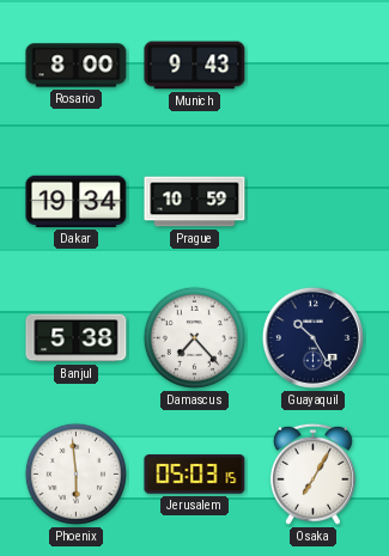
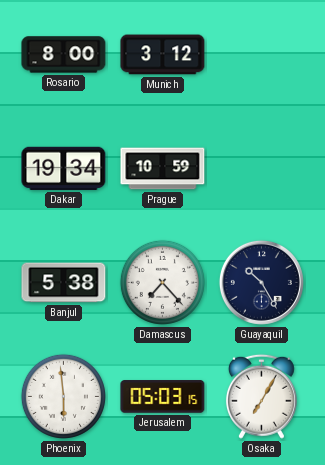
Munich: 9:43 -> 3:12
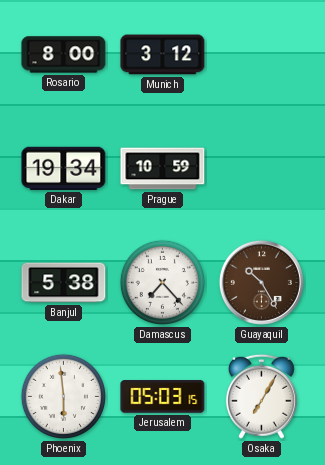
Guayaquil dial: navy -> brown
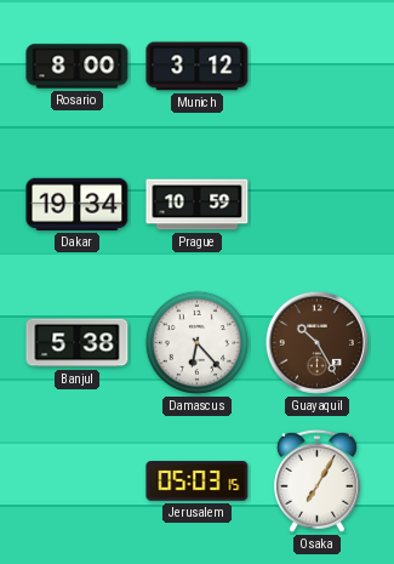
Damascus: 7:23 -> 6:23
Phoenix: 5:59 -> none
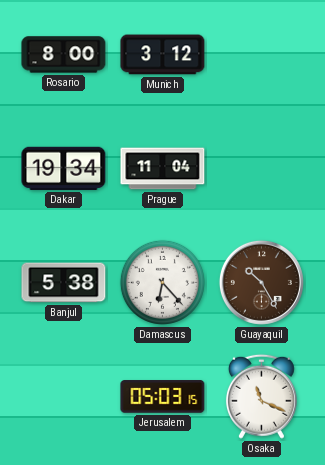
Prague: 10:59 -> 11:04
Osaka: 7:05 -> 11:19
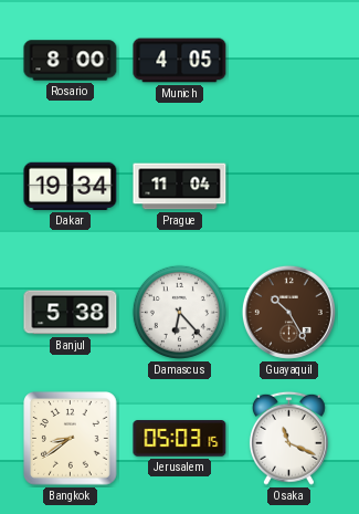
Munich: 3:12 -> 4:05
Bangkok: none -> 8:39
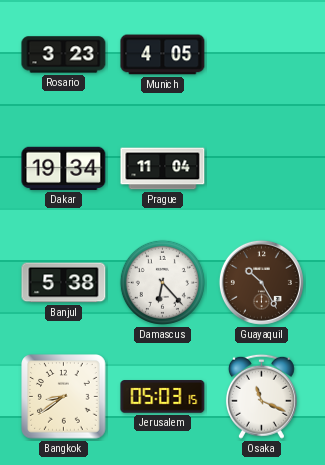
Rosario: 8:00 -> 3:23
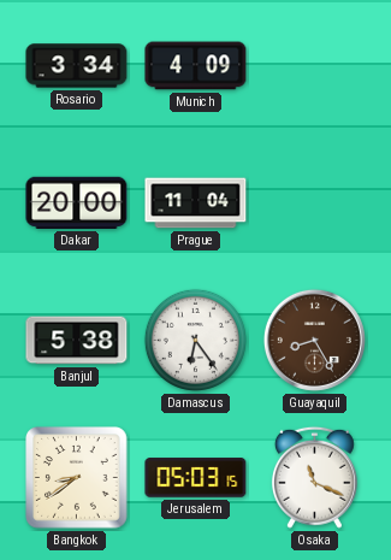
Rosario: 3:23 -> 3:34
Munich: 4:05 -> 4:09
Dakar: 19:34 -> 20:00
Damascus: 6:23 -> 6:24
Guayaquil: 10:25 -> 8:25
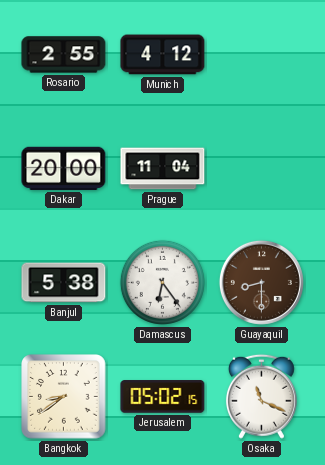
Rosario: 3:34 -> 2:55
Munich: 4:09 -> 4:12
Guayaquil: 8:25 -> 8:30
Jerusalem: 05:03 -> 05:02
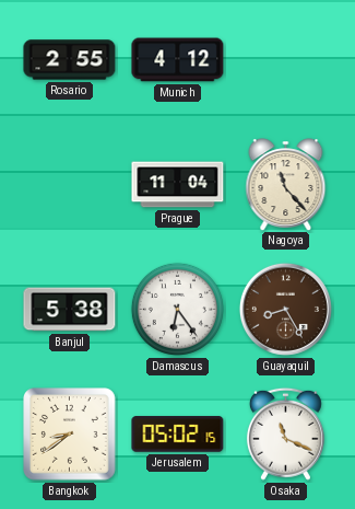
Dakar: 20:00 -> none
Nagoya: none -> 11:23
Guayaquil: 8:30 -> 8:25
